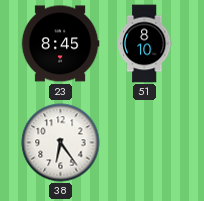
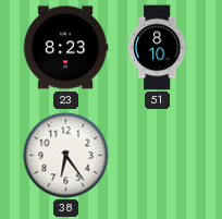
23: 8:45 -> 8:23
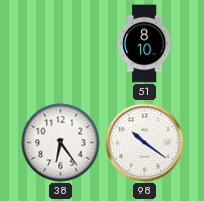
23: 8:23 -> none
98: none -> 10:21
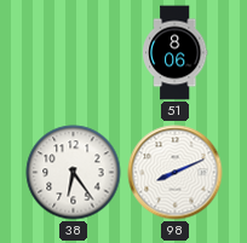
51: 8:10 -> 8:06
98: 10:21 -> 8:11
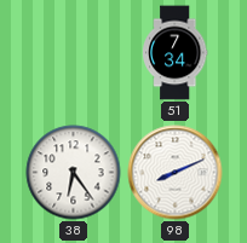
51: 8:06 -> 7:34
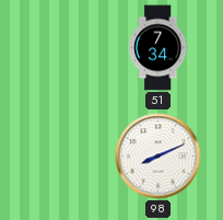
38: 6:24 -> none
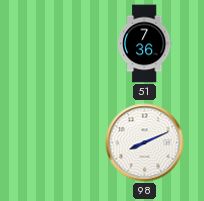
51: 7:34 -> 7:36
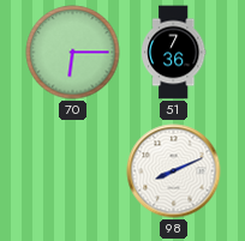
70: none -> 6:15
